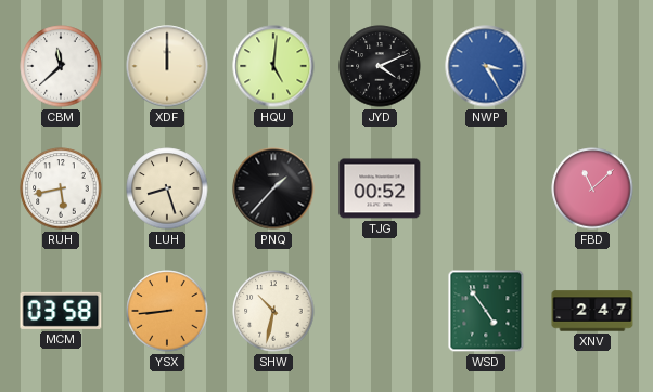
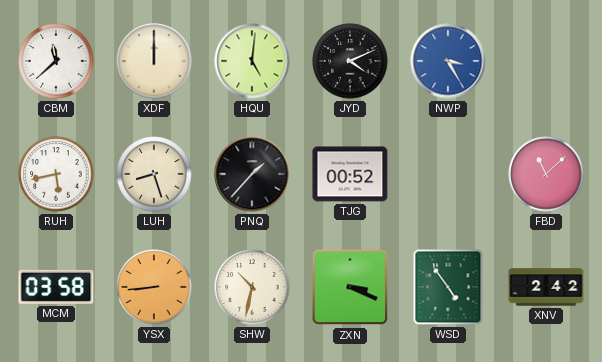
ZXN: none -> 3:19
XNV: 2:47 -> 2:42
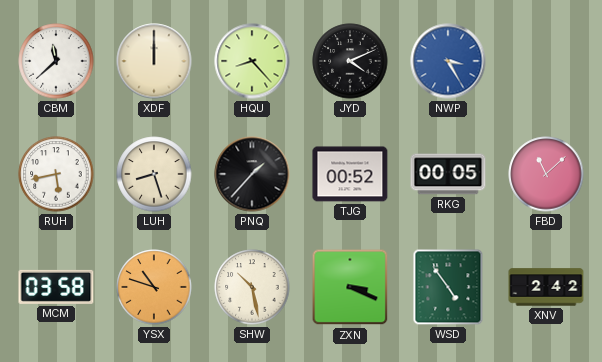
HQU: 5:01 -> 8:23
RKG: none -> 00:05
YSX: 8:44 -> 10:48
SHW: 10:32 -> 10:28
